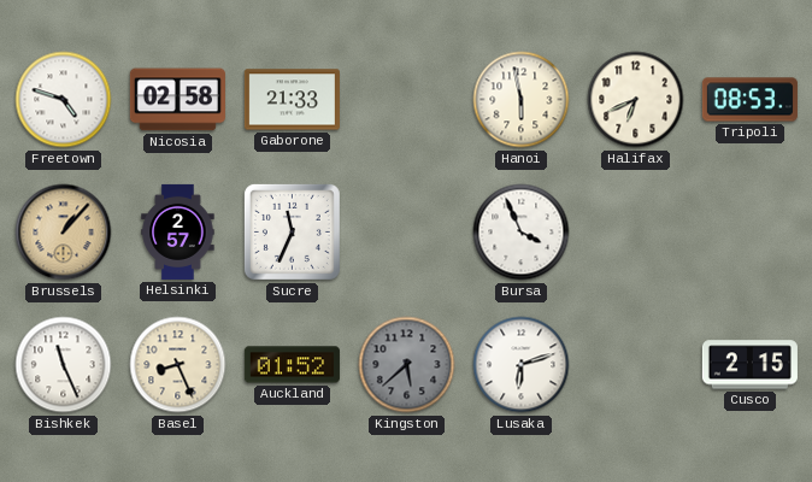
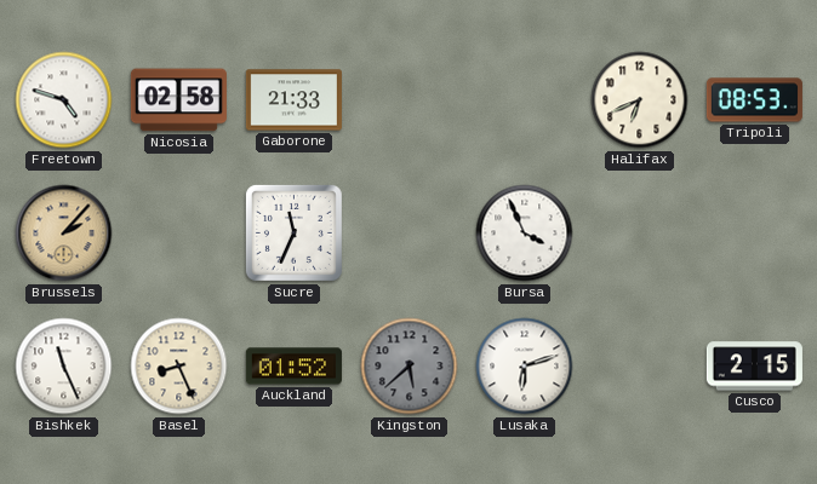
Hanoi: 5:58 -> none
Brussels: 1:07 -> 2:07
Helsinki: 2:57 -> none
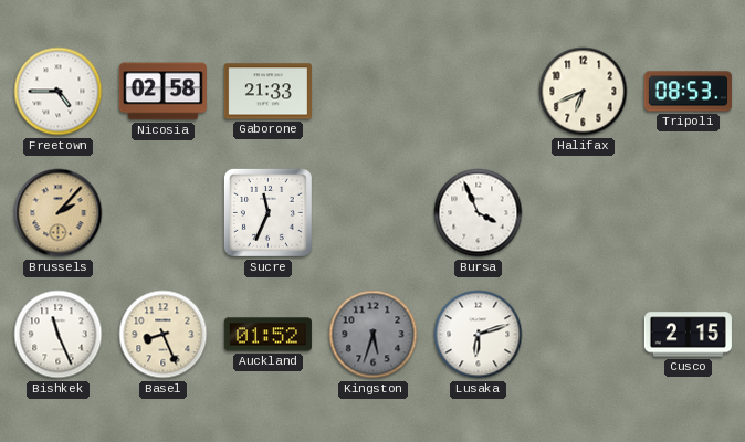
Freetown: 4:48 -> 4:45
Kingston: 5:38 -> 5:33
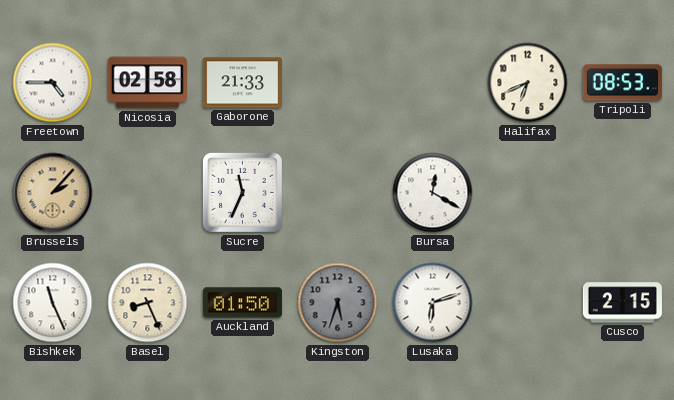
Bursa: 3:56 -> 12:20
Auckland: 01:52 -> 01:50
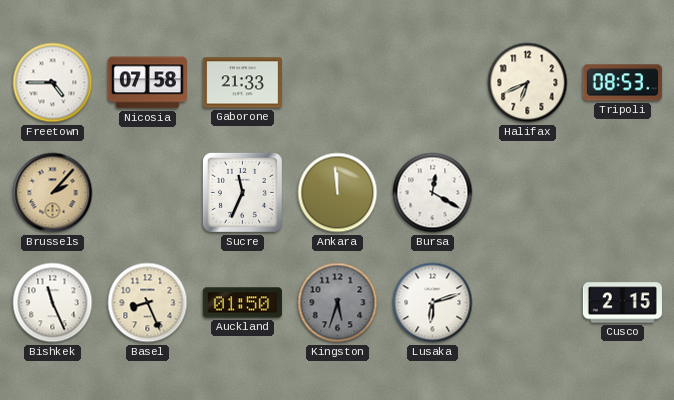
Nicosia: 02:58 -> 07:58
Ankara: none -> 11:59
